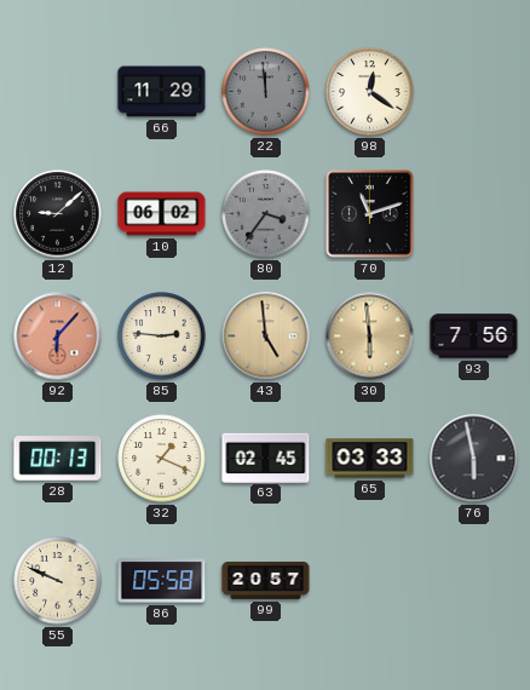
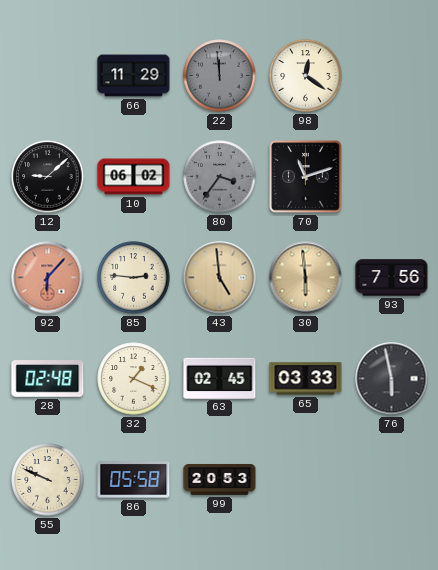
28: 00:13 -> 02:48
99: 20:57 -> 20:53
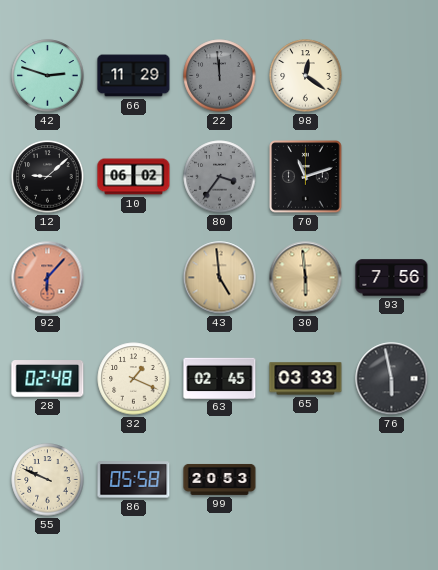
42: none -> 2:48
85: 2:46 -> none
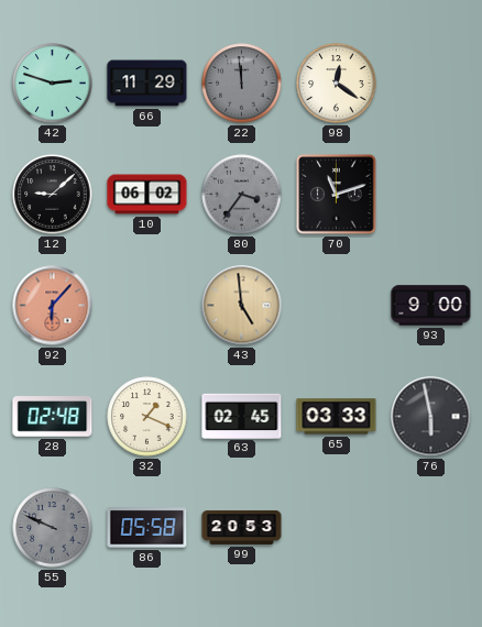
30: 5:59 -> none
93: 7:56 -> 9:00
55 dial: cream -> grey
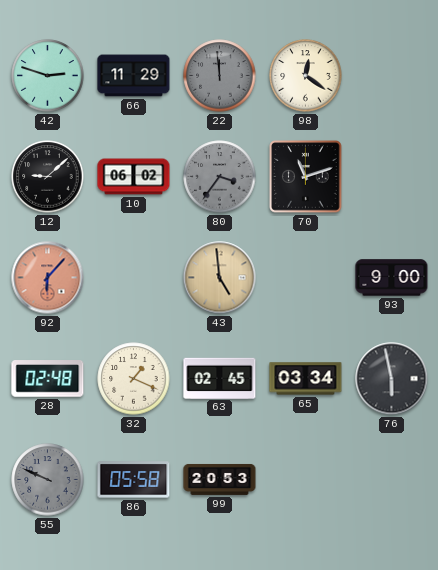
65: 03:33 -> 03:34
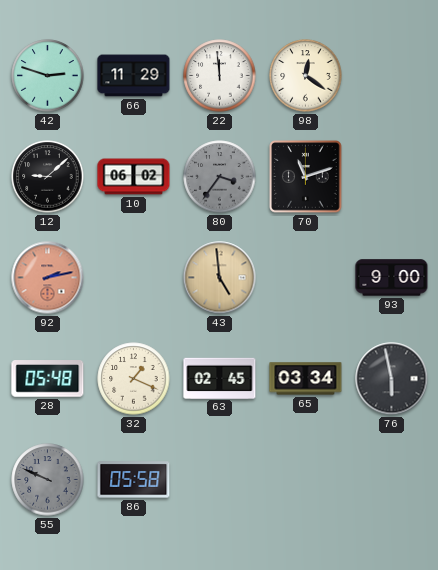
22 dial: grey -> white
92: 6:07 -> 2:13
28: 02:48 -> 05:48
99: 20:53 -> none
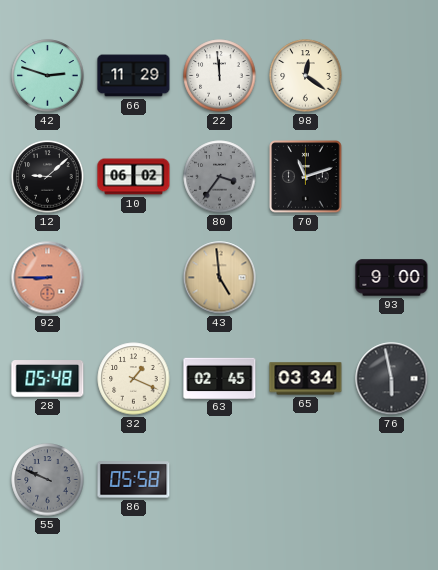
92: 2:13 -> 8:45
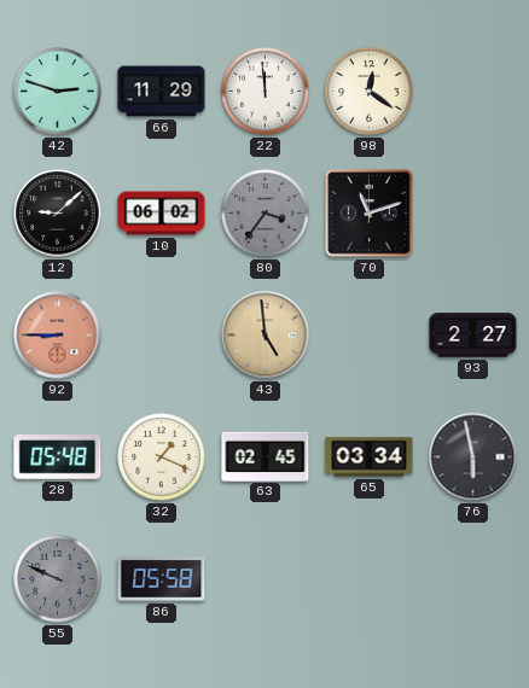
93: 9:00 -> 2:27
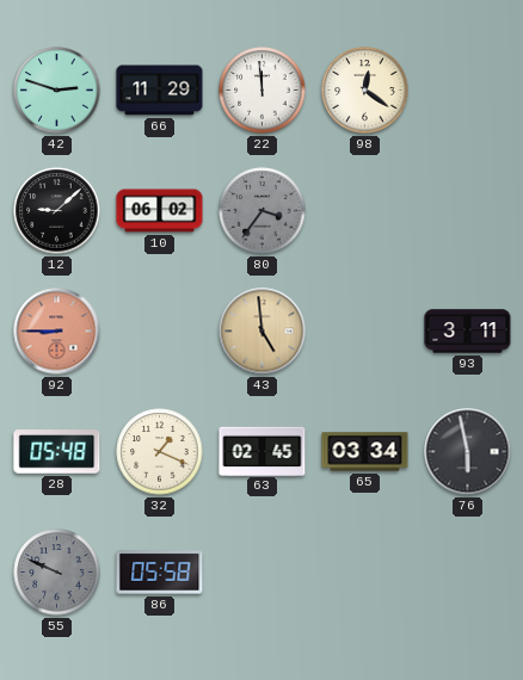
70: 11:12 -> none
93: 2:27 -> 3:11
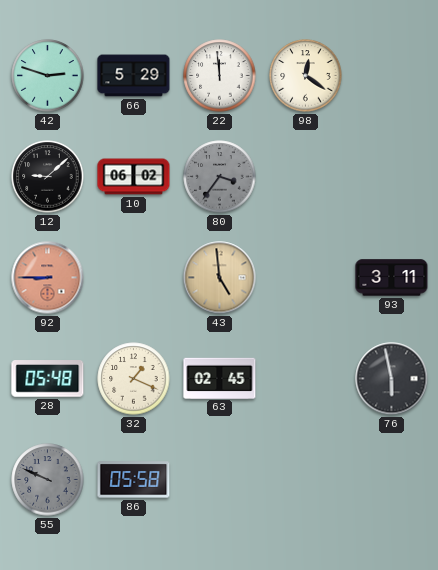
66: 11:29 -> 5:29
65: 03:34 -> none
